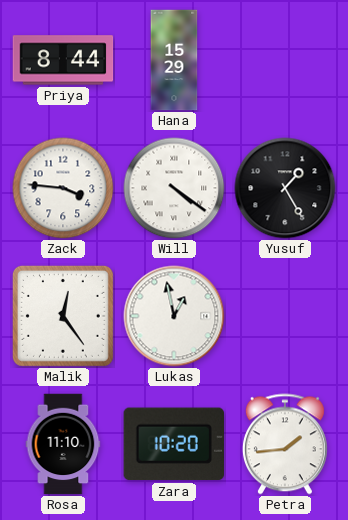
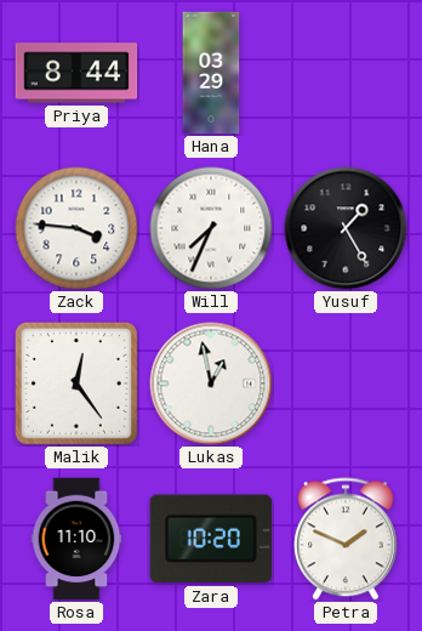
Hana: 15:29 -> 03:29
Will: 4:21 -> 7:34
Petra: 1:44 -> 1:49
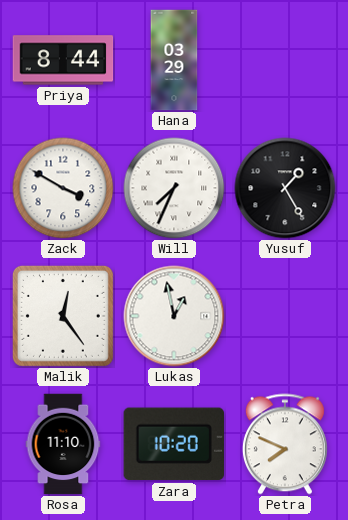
Zack: 3:46 -> 3:50
Petra: 1:49 -> 7:49
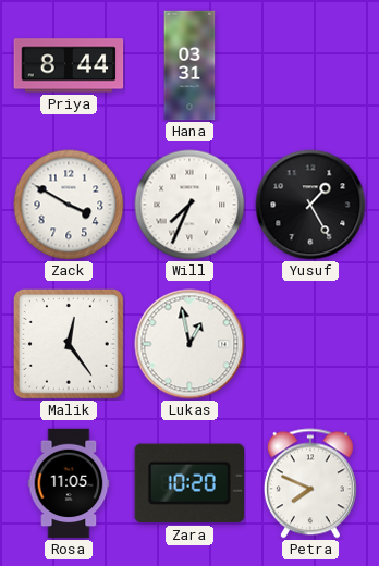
Hana: 03:29 -> 03:31
Rosa: 11:10 -> 11:05
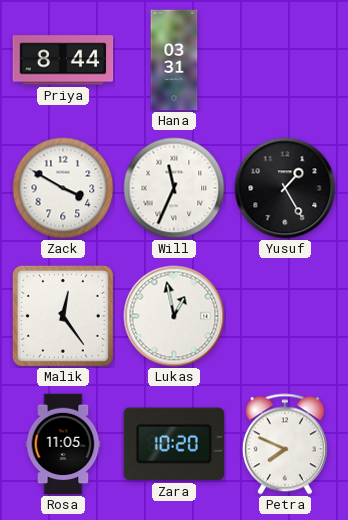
Will: 7:34 -> 11:34
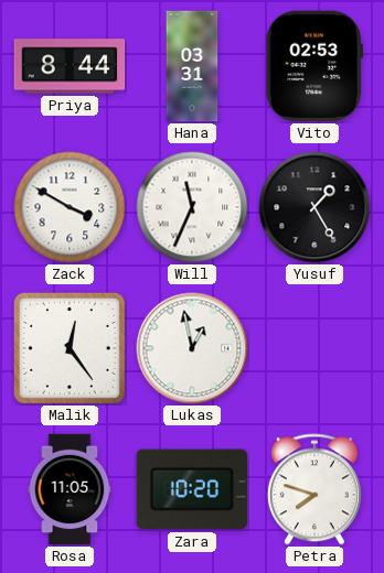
Vito: none -> 02:53
Petra: 7:49 -> 7:48
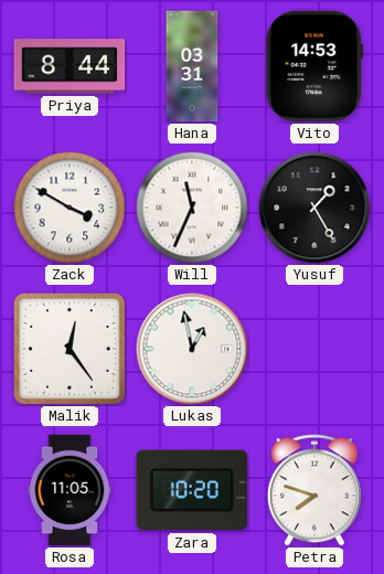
Vito: 02:53 -> 14:53
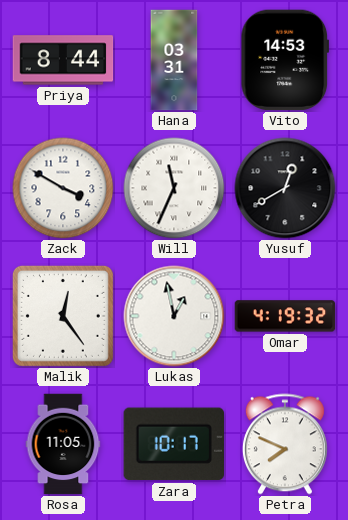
Yusuf: 1:25 -> 12:40
Omar: none -> 4:19
Zara: 10:20 -> 10:17
Petra: 7:48 -> 7:49
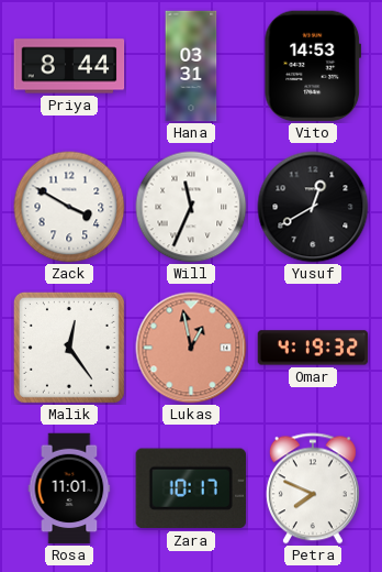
Lukas dial: white -> salmon
Rosa: 11:05 -> 11:01
